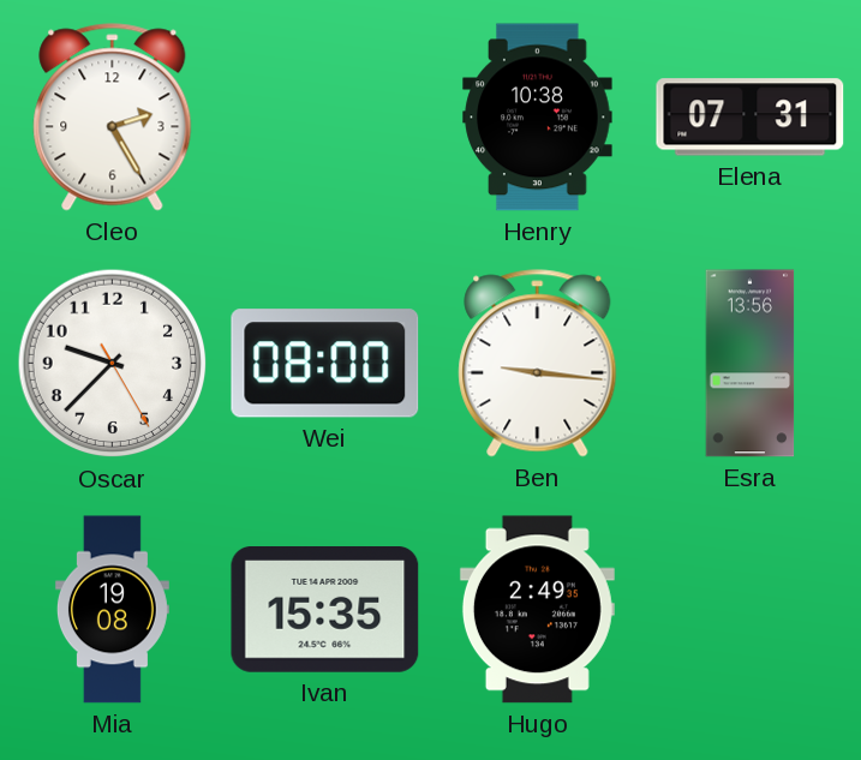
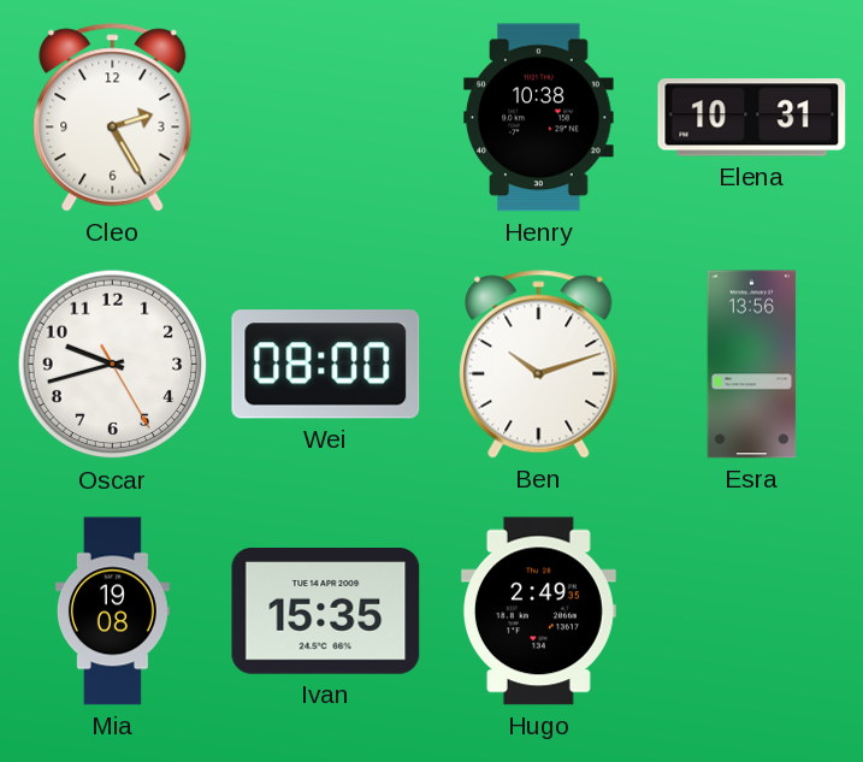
Elena: 07:31 -> 10:31
Oscar: 9:37 -> 9:42
Ben: 9:16 -> 10:12
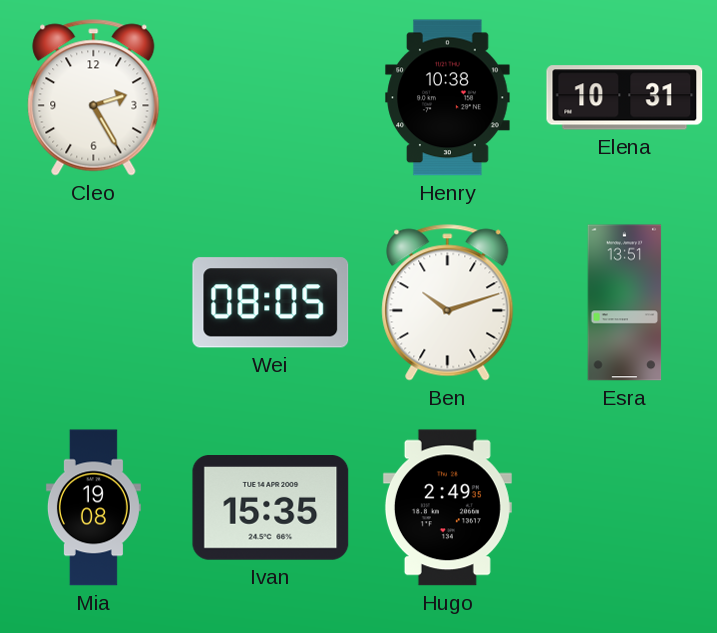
Oscar: 9:42 -> none
Wei: 08:00 -> 08:05
Esra: 13:56 -> 13:51
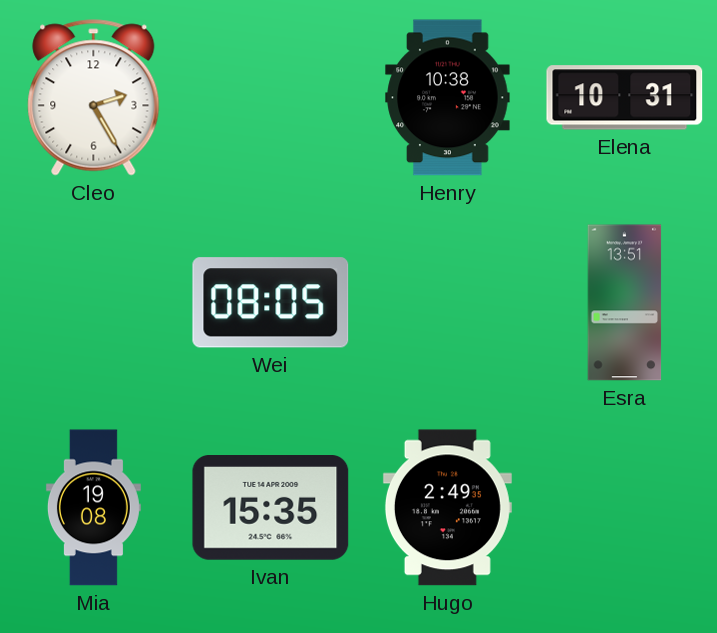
Ben: 10:12 -> none
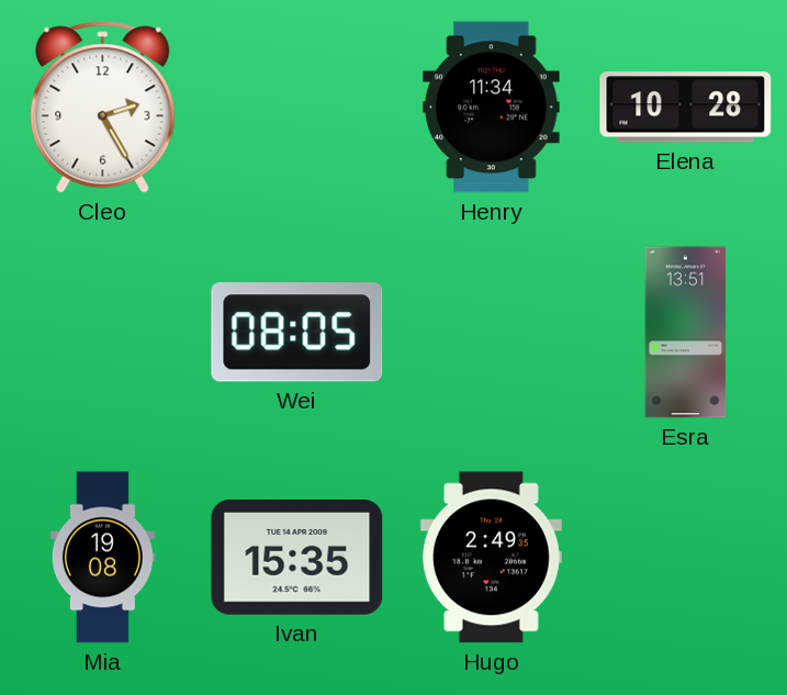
Henry: 10:38 -> 11:34
Elena: 10:31 -> 10:28
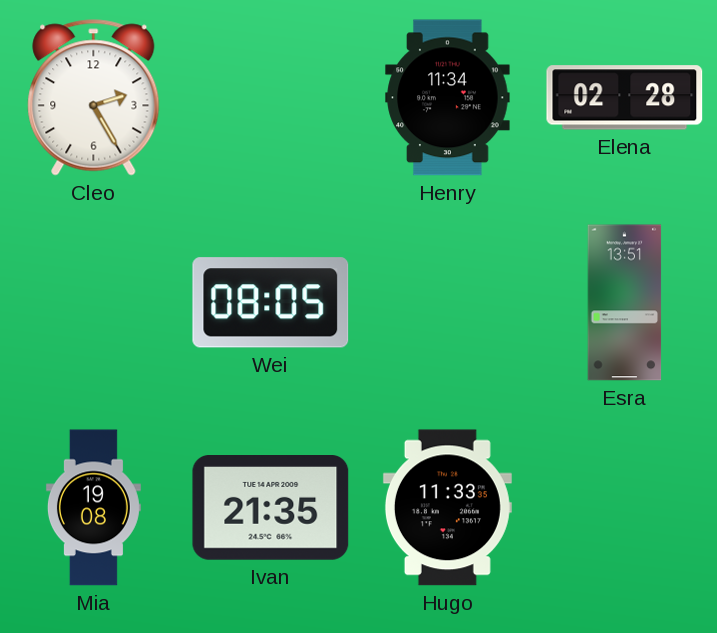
Elena: 10:28 -> 02:28
Ivan: 15:35 -> 21:35
Hugo: 2:49 -> 11:33
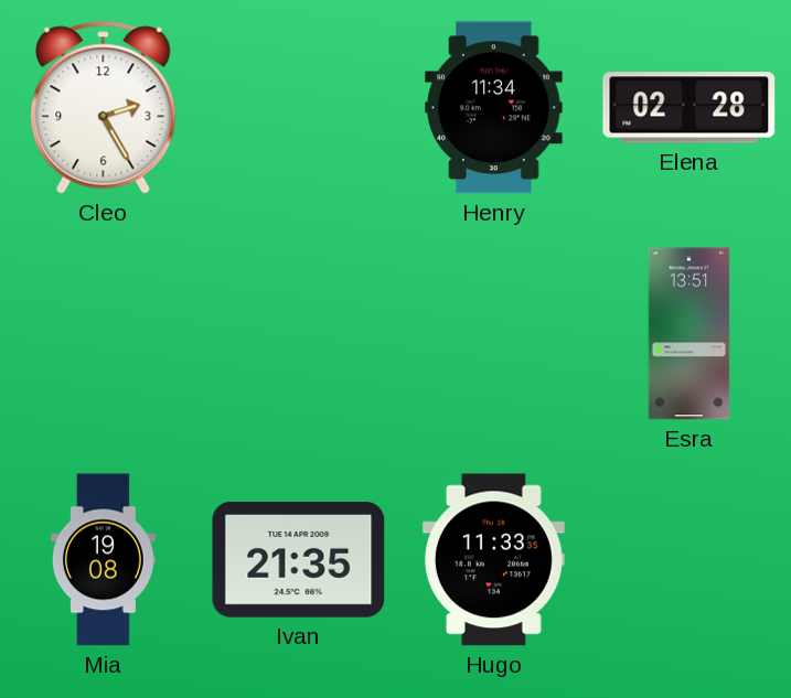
Wei: 08:05 -> none
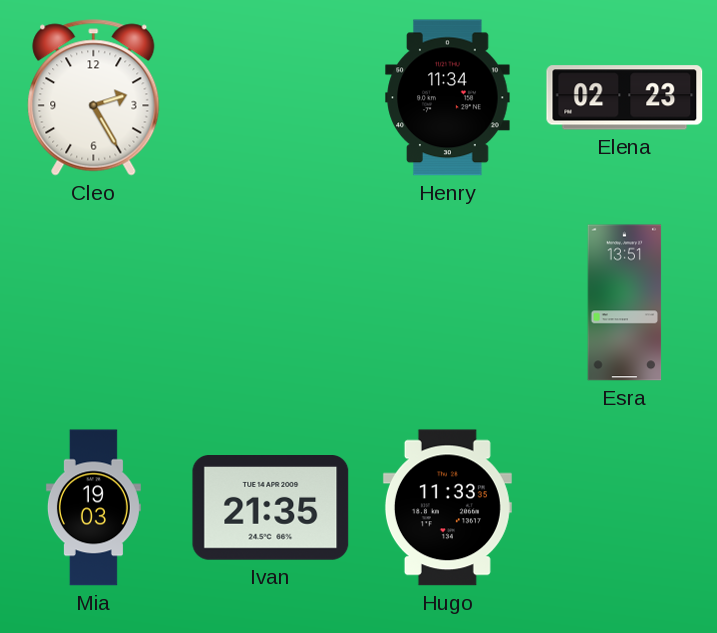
Elena: 02:28 -> 02:23
Mia: 19:08 -> 19:03
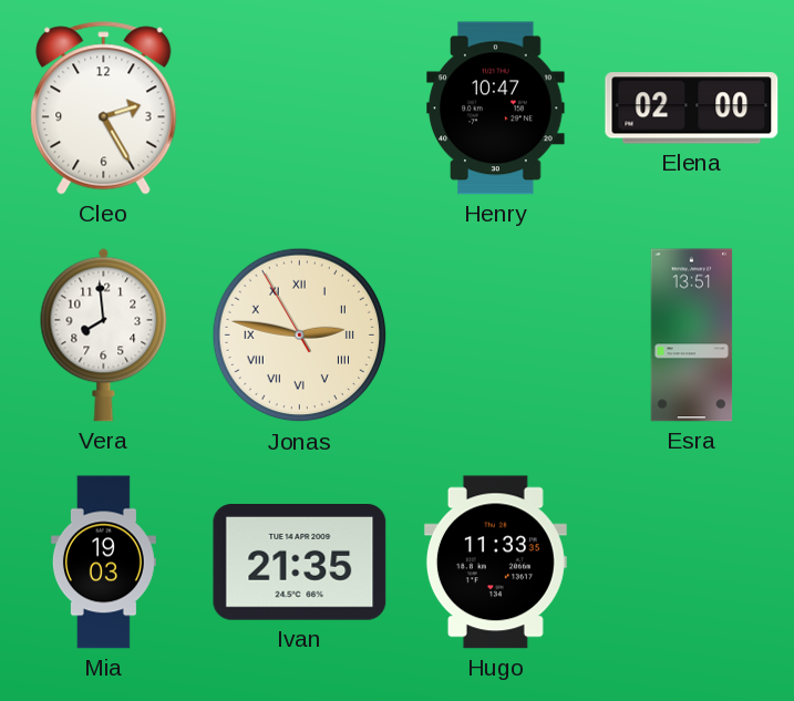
Henry: 11:34 -> 10:47
Elena: 02:23 -> 02:00
Vera: none -> 7:59
Jonas: none -> 2:46
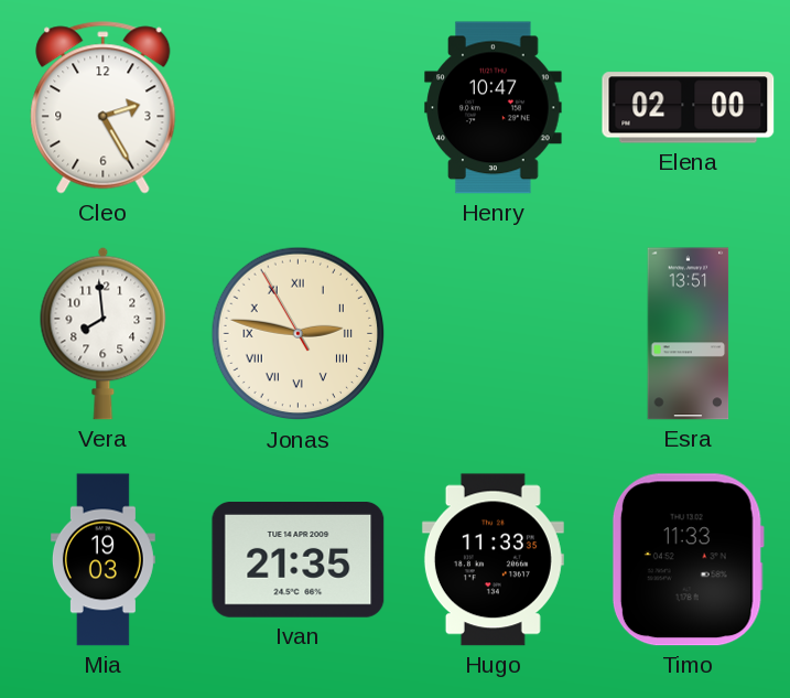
Timo: none -> 11:33
